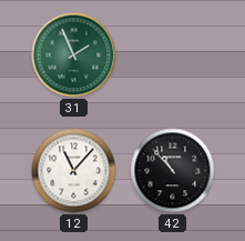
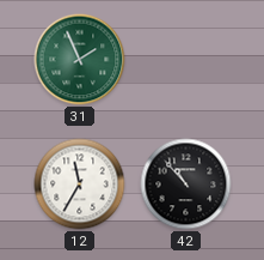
12: 11:07 -> 11:35
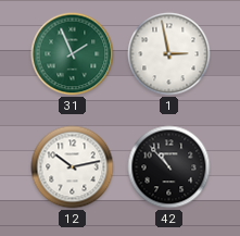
1: none -> 2:58
12: 11:35 -> 10:13
